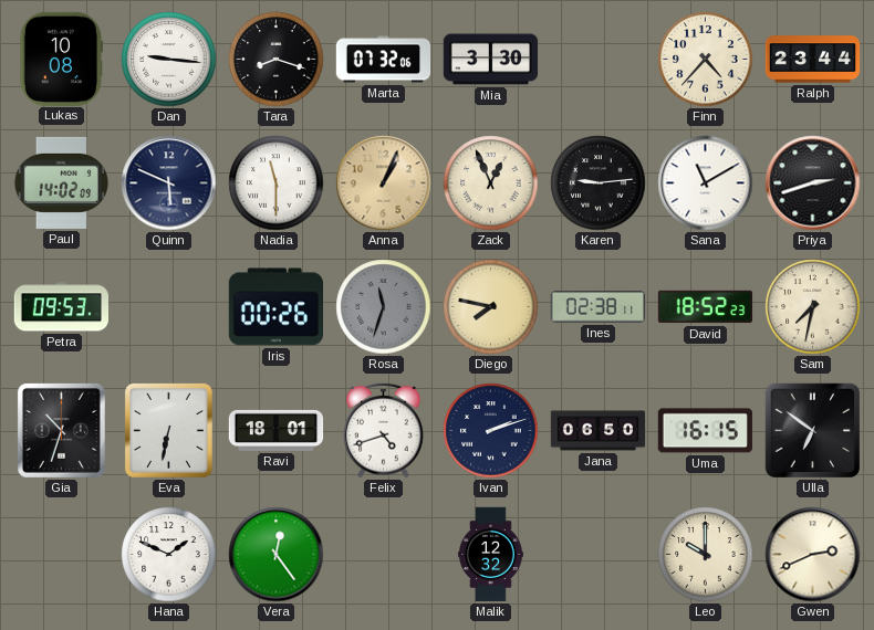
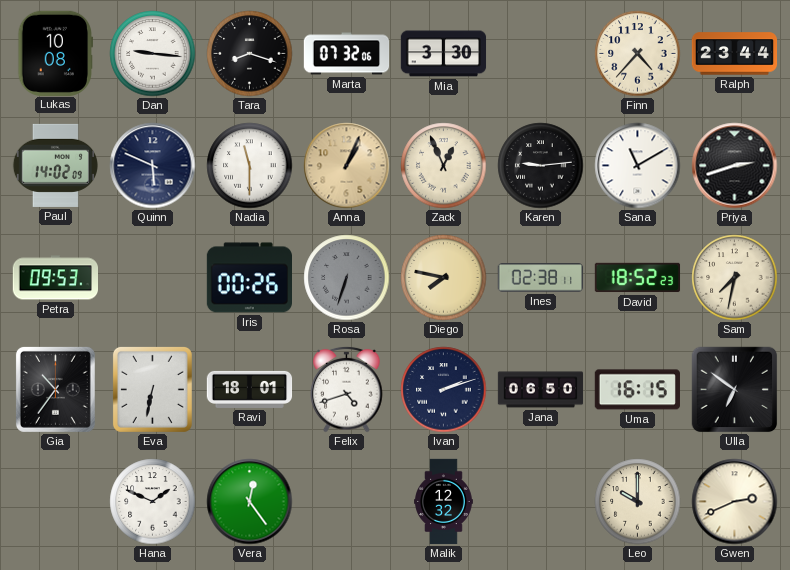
Rosa: 11:33 -> 6:33
Gia: 10:33 -> 10:36
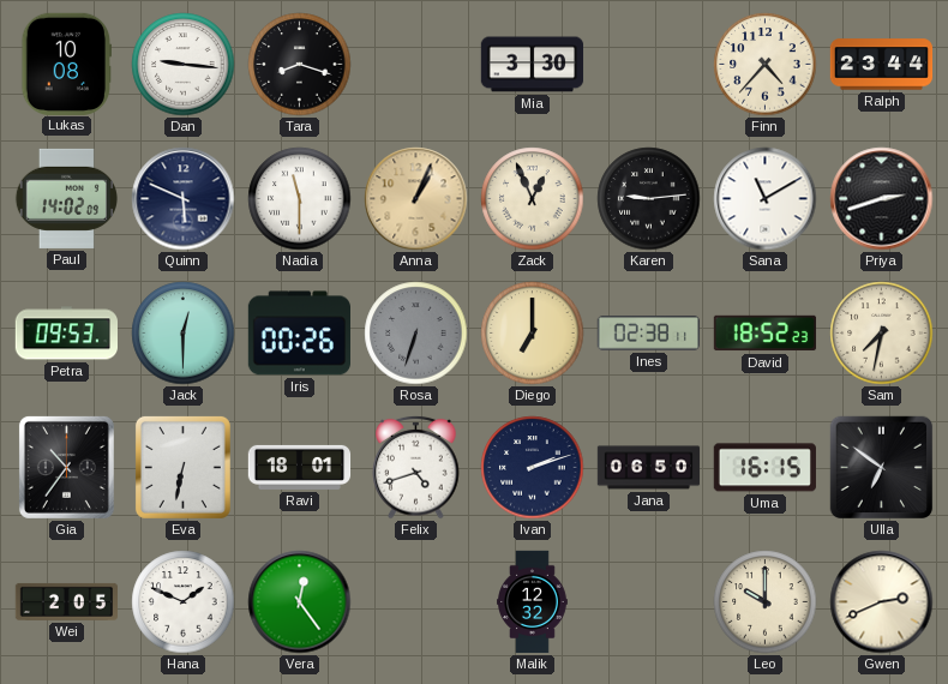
Marta: 07:32 -> none
Jack: none -> 12:30
Diego: 7:47 -> 7:00
Wei: none -> 2:05
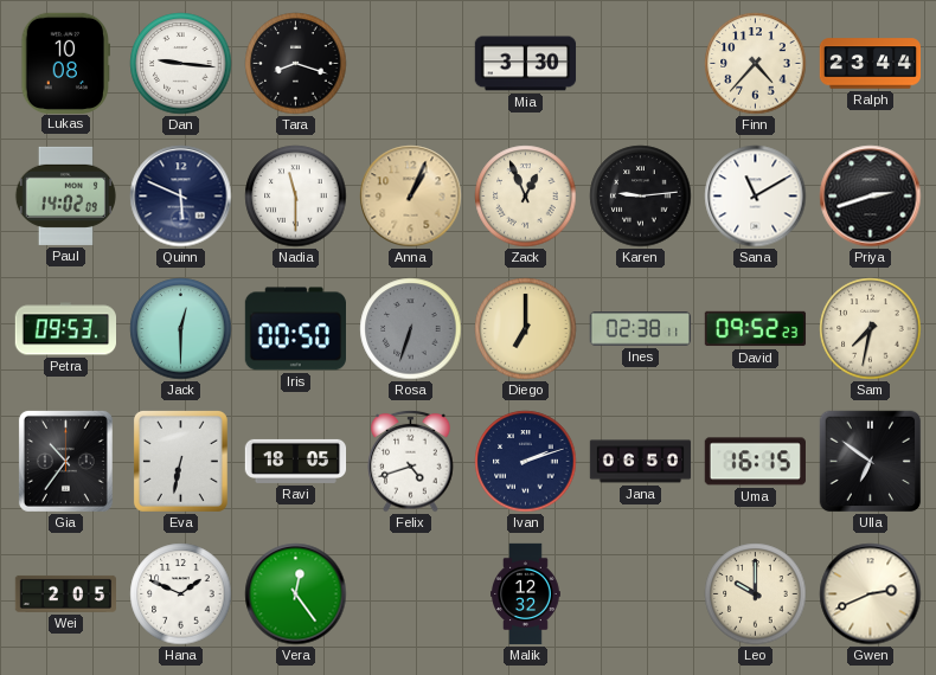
Iris: 00:26 -> 00:50
David: 18:52 -> 09:52
Ravi: 18:01 -> 18:05
